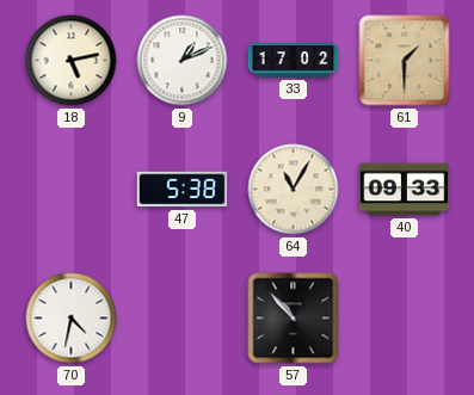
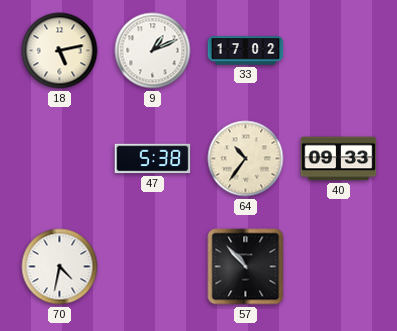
61: 1:30 -> none
64: 11:05 -> 10:36
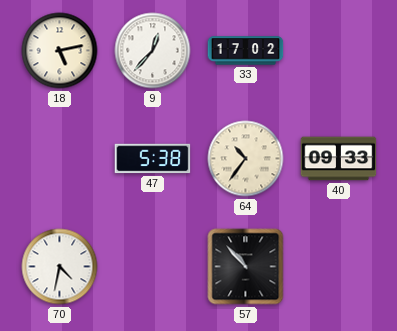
9: 1:11 -> 12:37
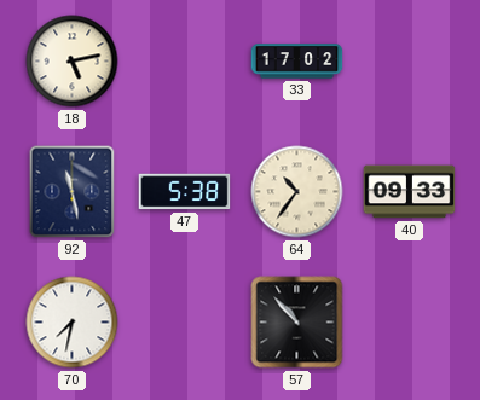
9: 12:37 -> none
92: none -> 11:28
70: 4:32 -> 7:32
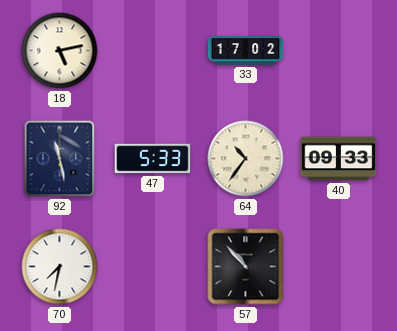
47: 5:38 -> 5:33
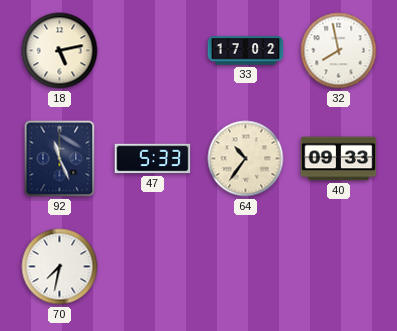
32: none -> 7:58
92: 11:28 -> 11:26
57: 10:53 -> none
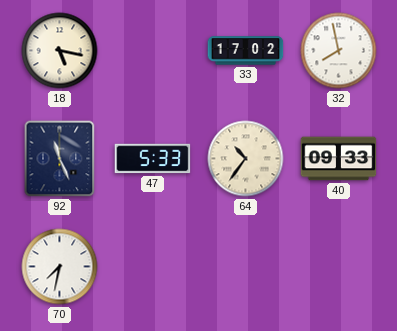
18: 5:13 -> 5:17
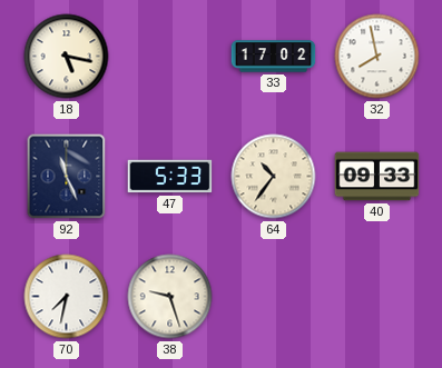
38: none -> 9:27
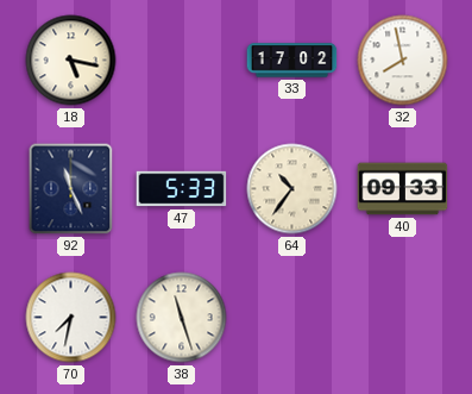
38: 9:27 -> 11:27
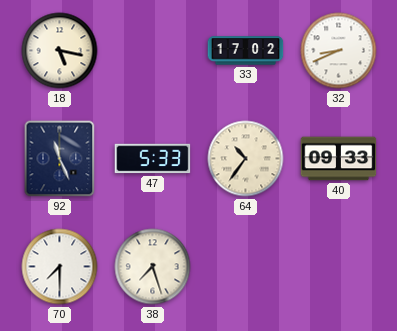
32: 7:58 -> 8:41
70: 7:32 -> 7:30
38: 11:27 -> 7:27
